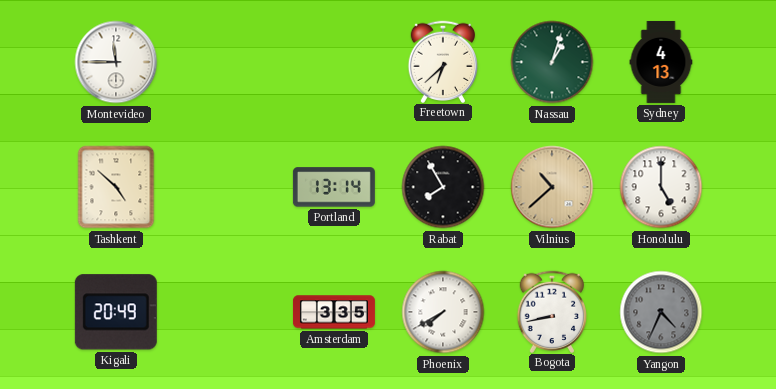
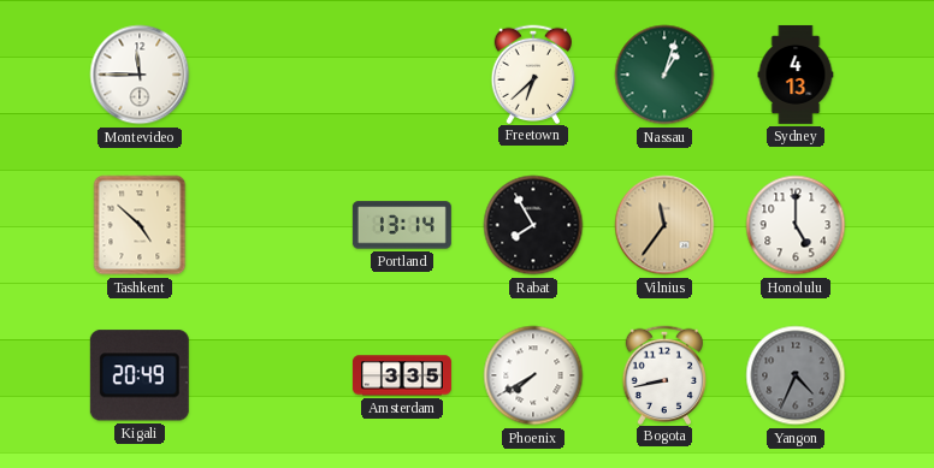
Vilnius: 10:38 -> 11:36
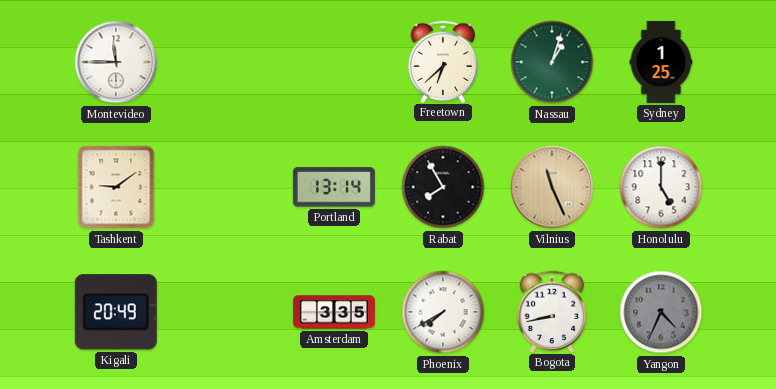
Sydney: 4:13 -> 1:25
Tashkent: 4:52 -> 9:09
Vilnius: 11:36 -> 11:26
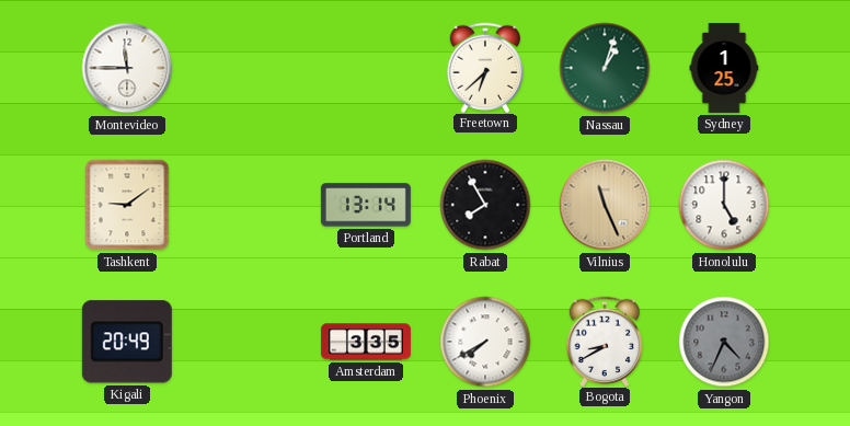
Bogota: 8:43 -> 8:40
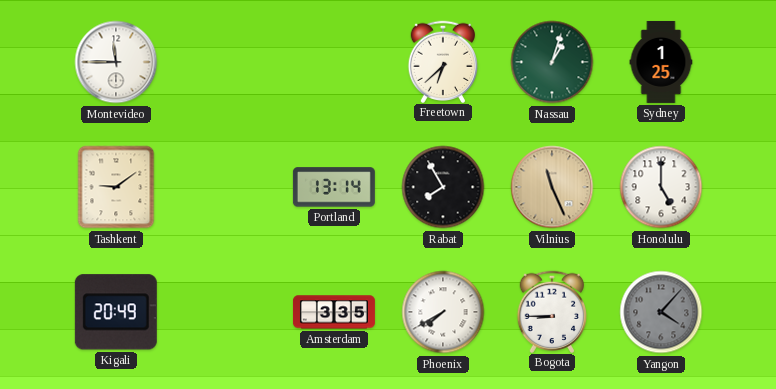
Bogota: 8:40 -> 8:45
Yangon: 4:34 -> 4:07
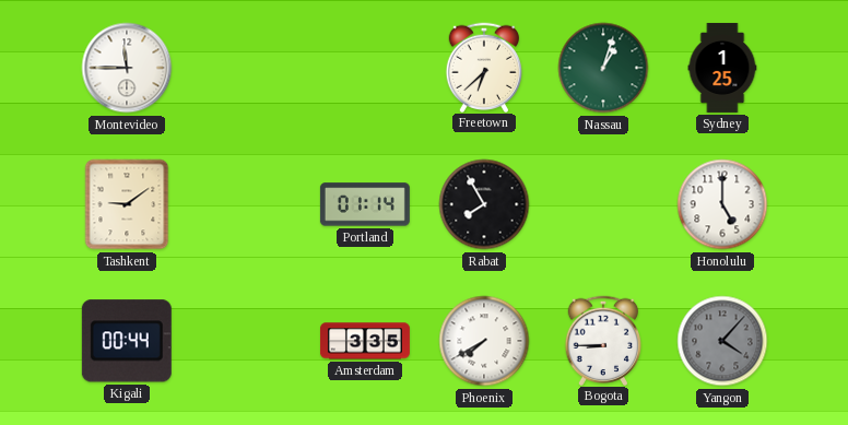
Portland: 13:14 -> 01:14
Vilnius: 11:26 -> none
Kigali: 20:49 -> 00:44
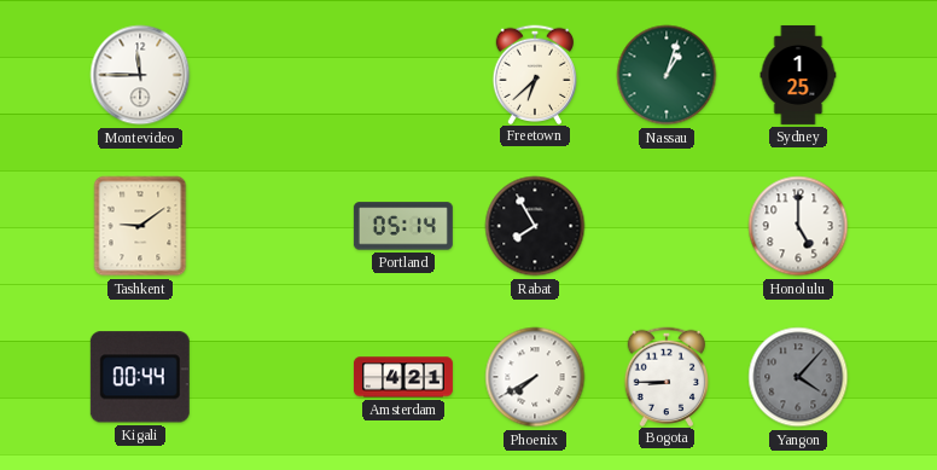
Portland: 01:14 -> 05:14
Amsterdam: 3:35 -> 4:21
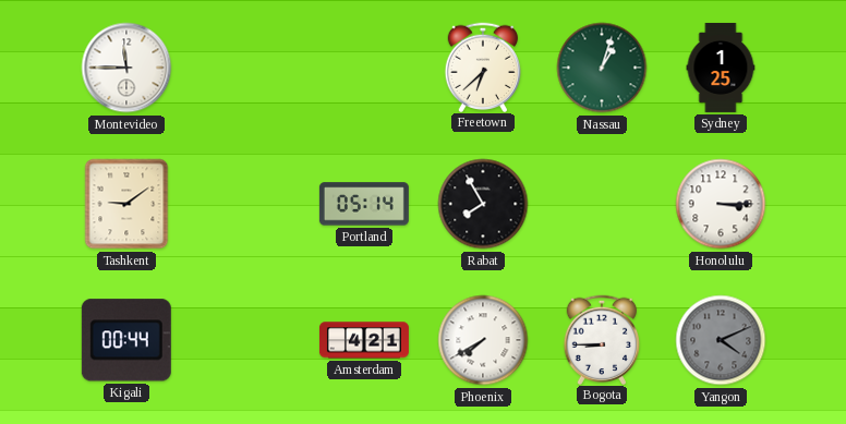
Honolulu: 5:00 -> 3:15
Yangon: 4:07 -> 4:11
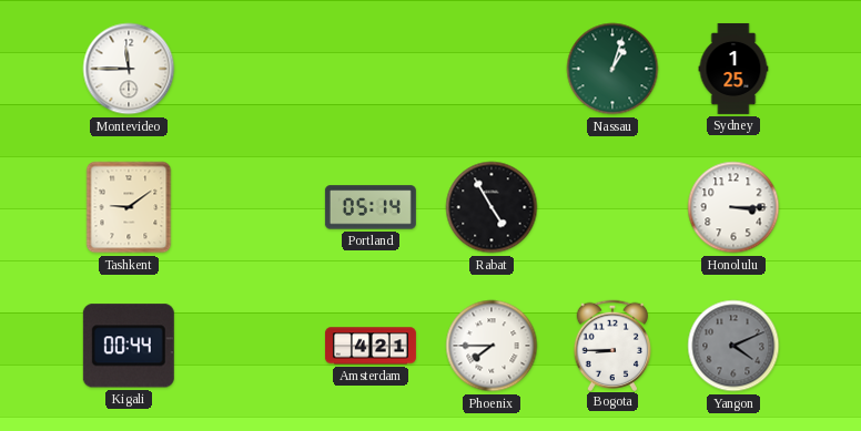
Freetown: 6:38 -> none
Rabat: 7:55 -> 4:55
Phoenix: 7:40 -> 7:45
